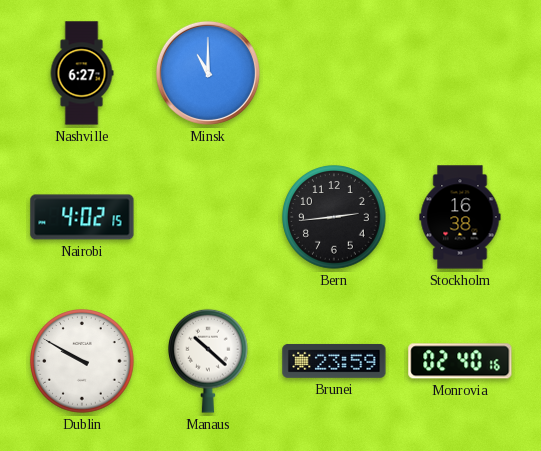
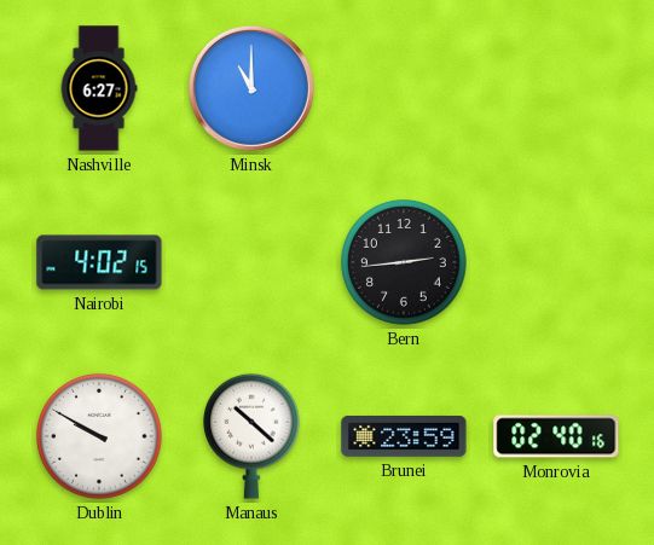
Stockholm: 16:38 -> none
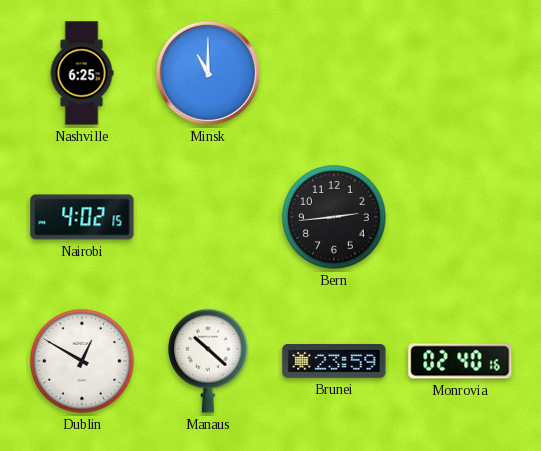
Nashville: 6:27 -> 6:25
Dublin: 9:50 -> 12:50
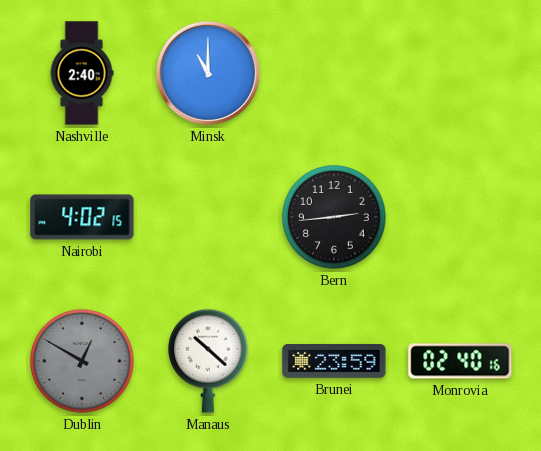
Nashville: 6:25 -> 2:40
Dublin dial: white -> grey
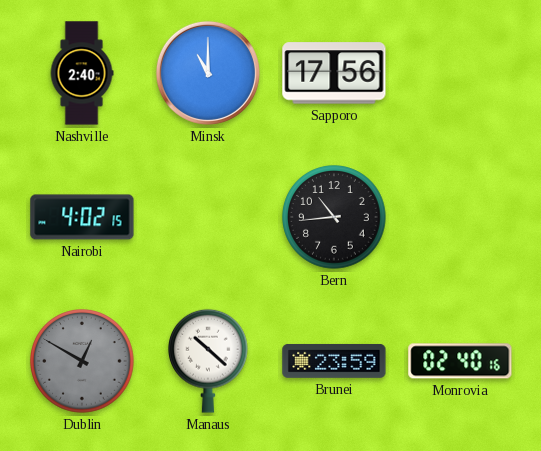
Sapporo: none -> 17:56
Bern: 2:44 -> 10:44
